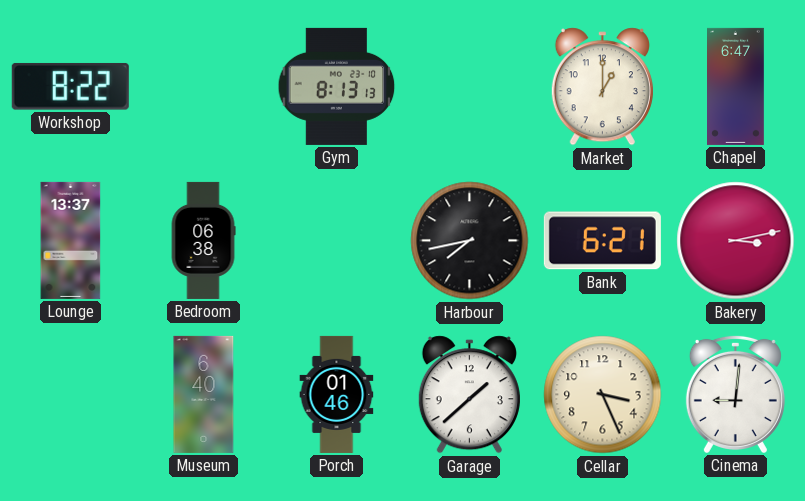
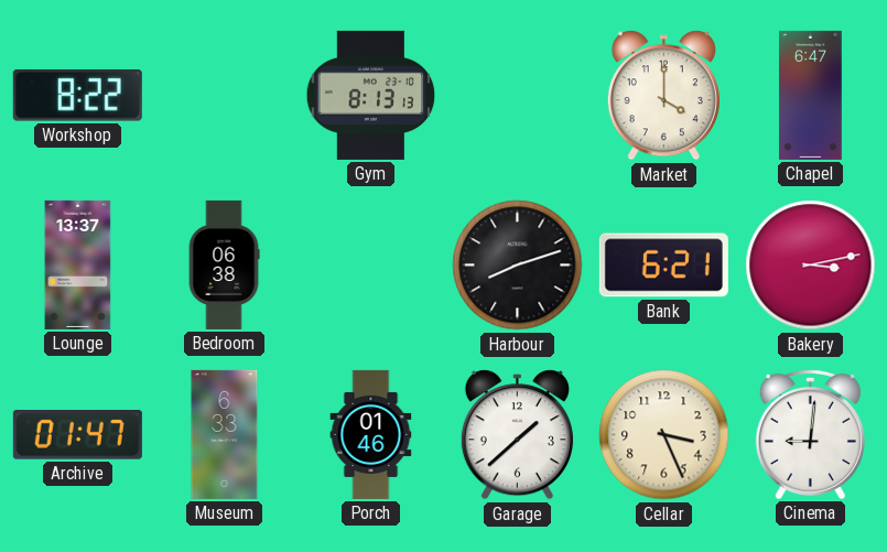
Market: 1:00 -> 4:00
Harbour: 7:43 -> 8:12
Archive: none -> 01:47
Museum: 6:40 -> 6:33
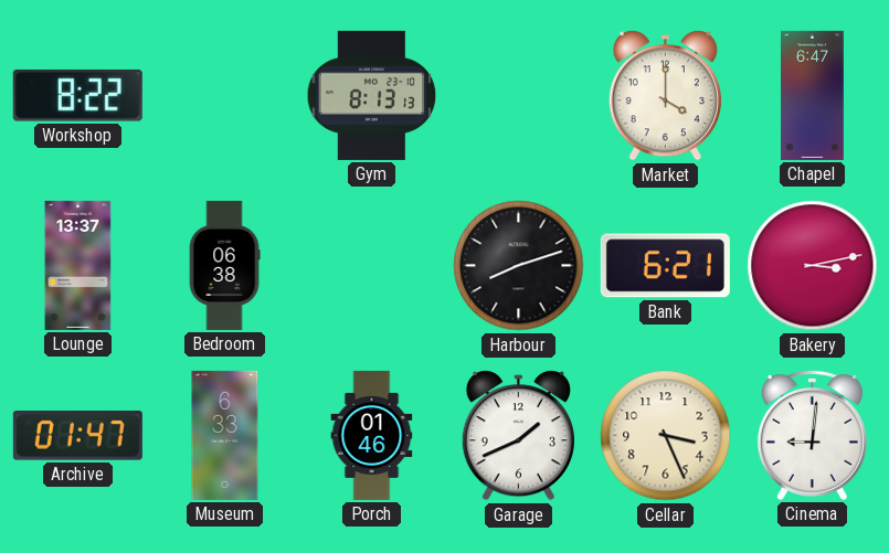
Garage: 1:38 -> 1:41
